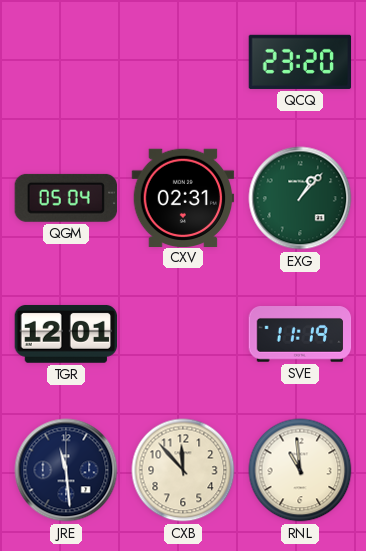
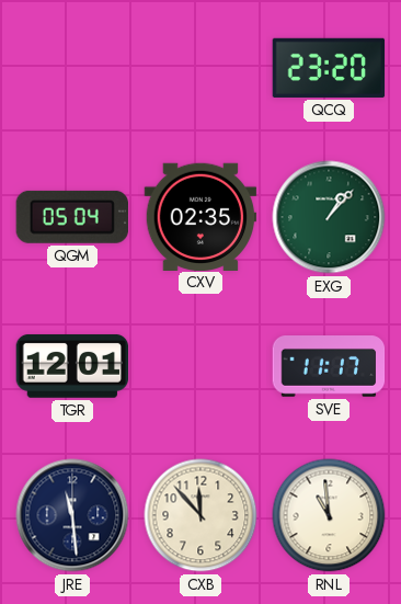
CXV: 02:31 -> 02:35
SVE: 11:19 -> 11:17
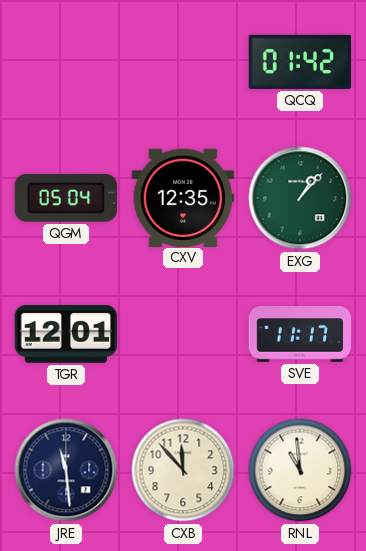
QCQ: 23:20 -> 01:42
CXV: 02:35 -> 12:35
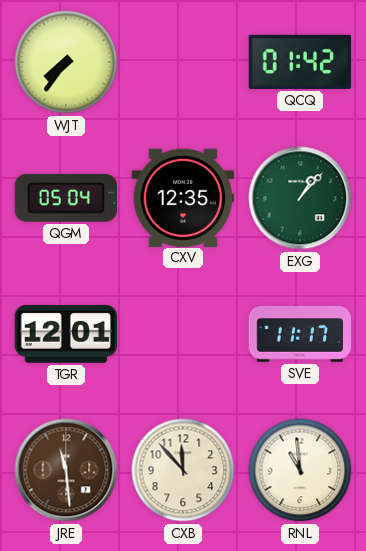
WJT: none -> 7:36
JRE dial: navy -> brown
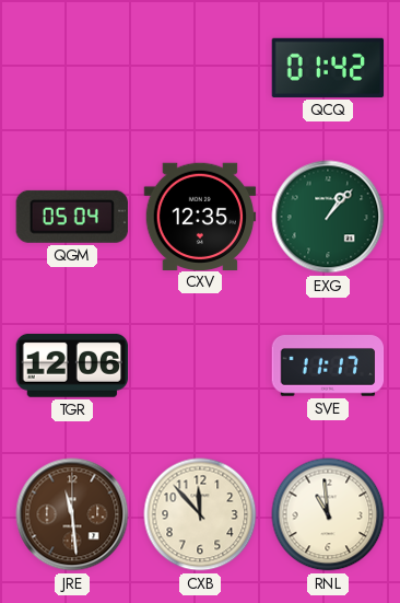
WJT: 7:36 -> none
TGR: 12:01 -> 12:06
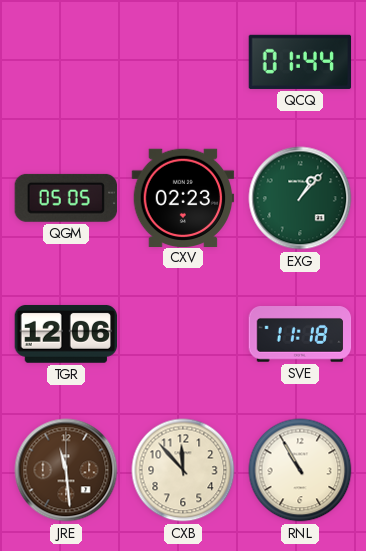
QCQ: 01:42 -> 01:44
QGM: 05:04 -> 05:05
CXV: 12:35 -> 02:23
SVE: 11:17 -> 11:18
RNL: 10:59 -> 10:55
